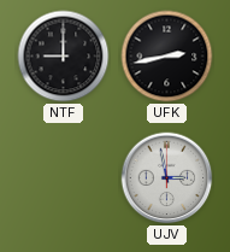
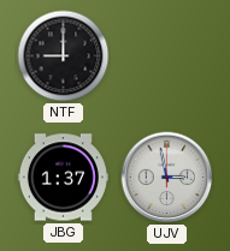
UFK: 2:43 -> none
JBG: none -> 1:37
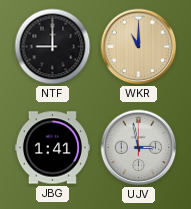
WKR: none -> 11:00
JBG: 1:37 -> 1:41
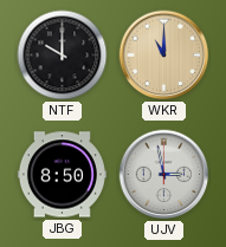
NTF: 9:00 -> 10:00
JBG: 1:41 -> 8:50
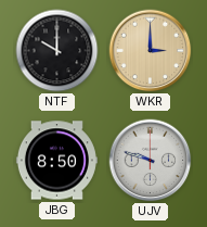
WKR: 11:00 -> 3:00
UJV: 2:58 -> 9:48
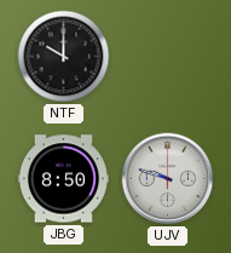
WKR: 3:00 -> none
